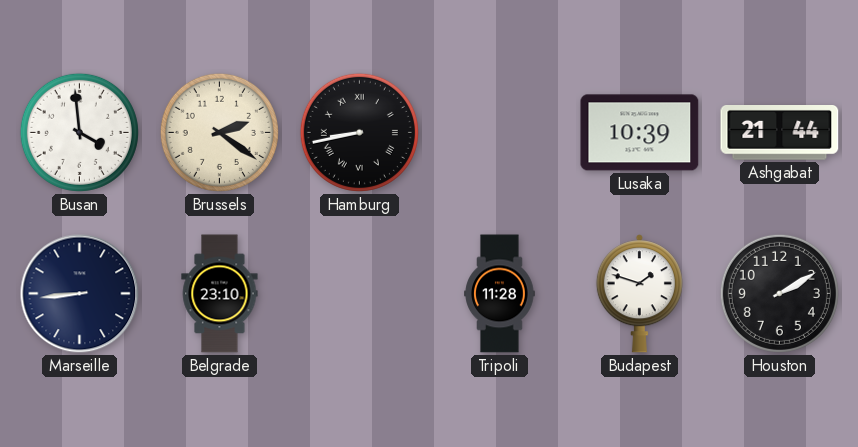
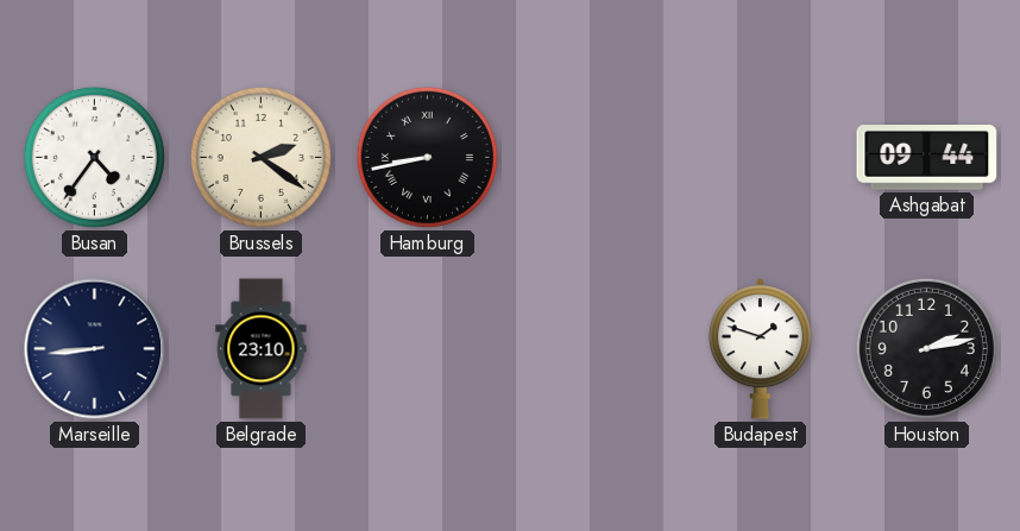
Busan: 3:59 -> 4:36
Lusaka: 10:39 -> none
Ashgabat: 21:44 -> 09:44
Tripoli: 11:28 -> none
Houston: 2:10 -> 2:13
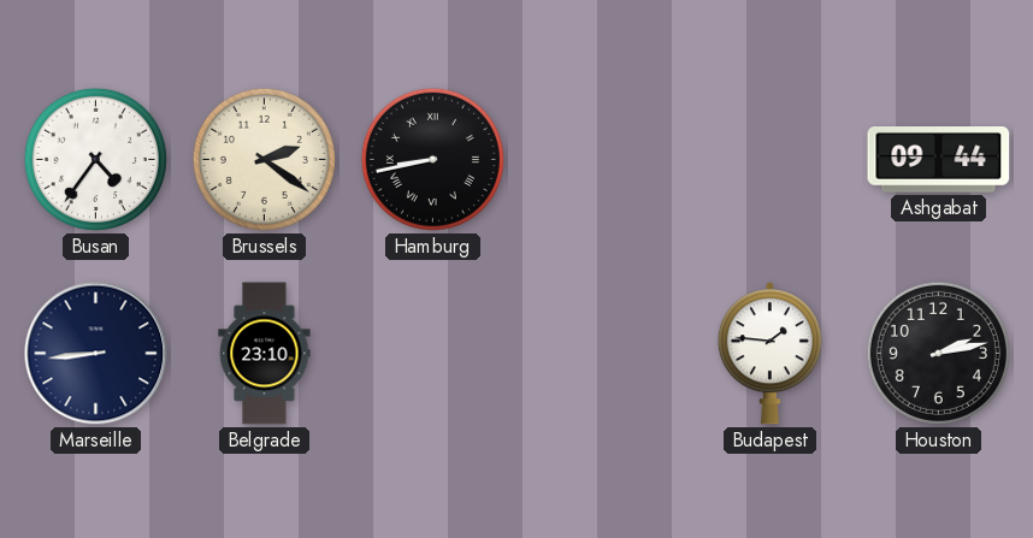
Budapest: 1:48 -> 1:46
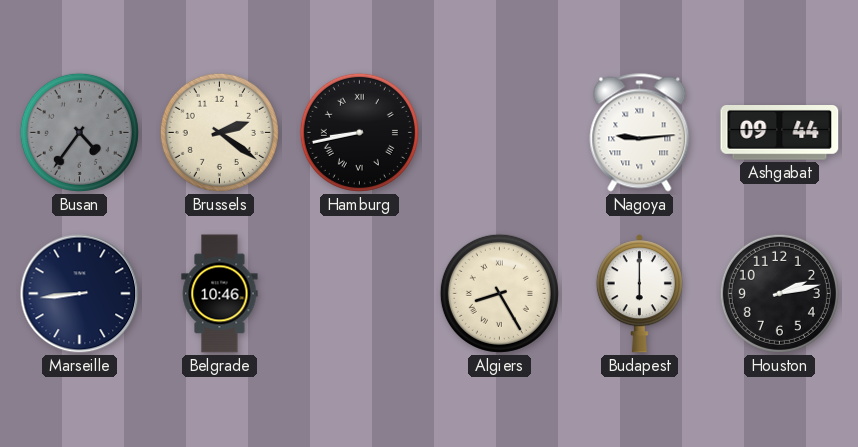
Busan dial: white -> grey
Nagoya: none -> 9:14
Belgrade: 23:10 -> 10:46
Algiers: none -> 8:25
Budapest: 1:46 -> 6:00
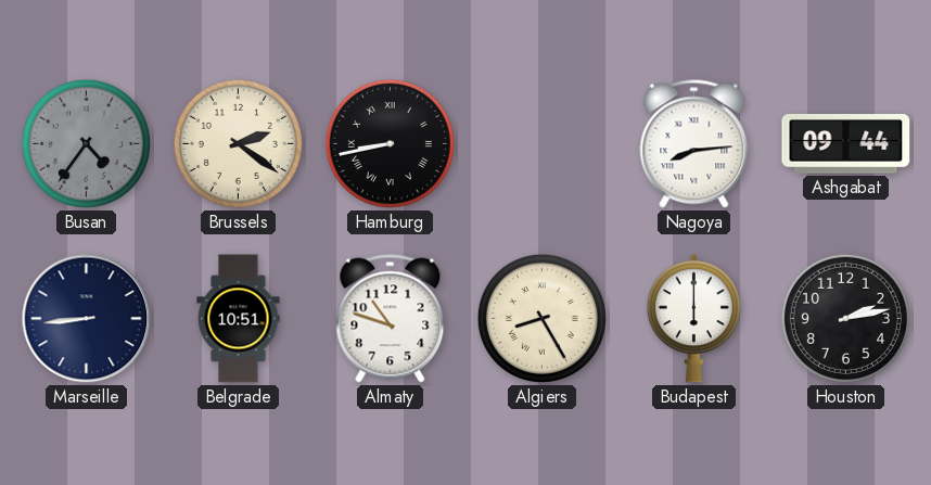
Nagoya: 9:14 -> 8:14
Belgrade: 10:46 -> 10:51
Almaty: none -> 10:48
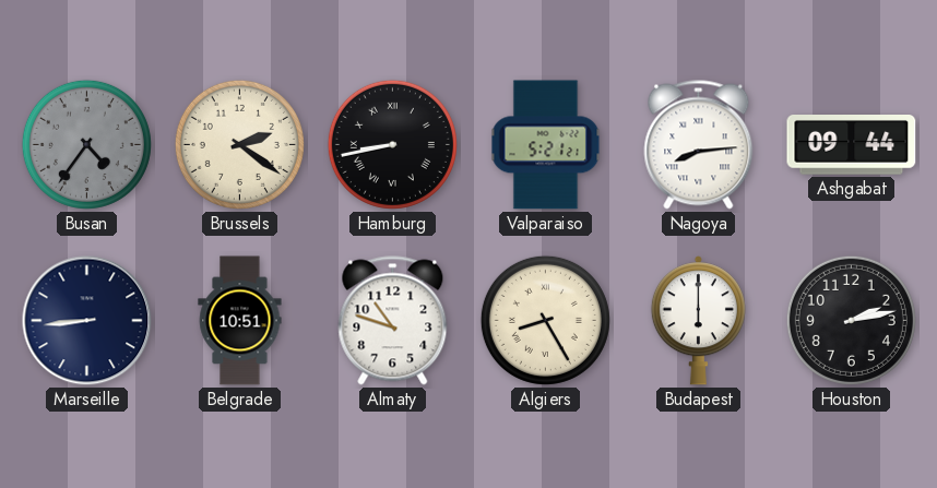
Valparaiso: none -> 5:21
